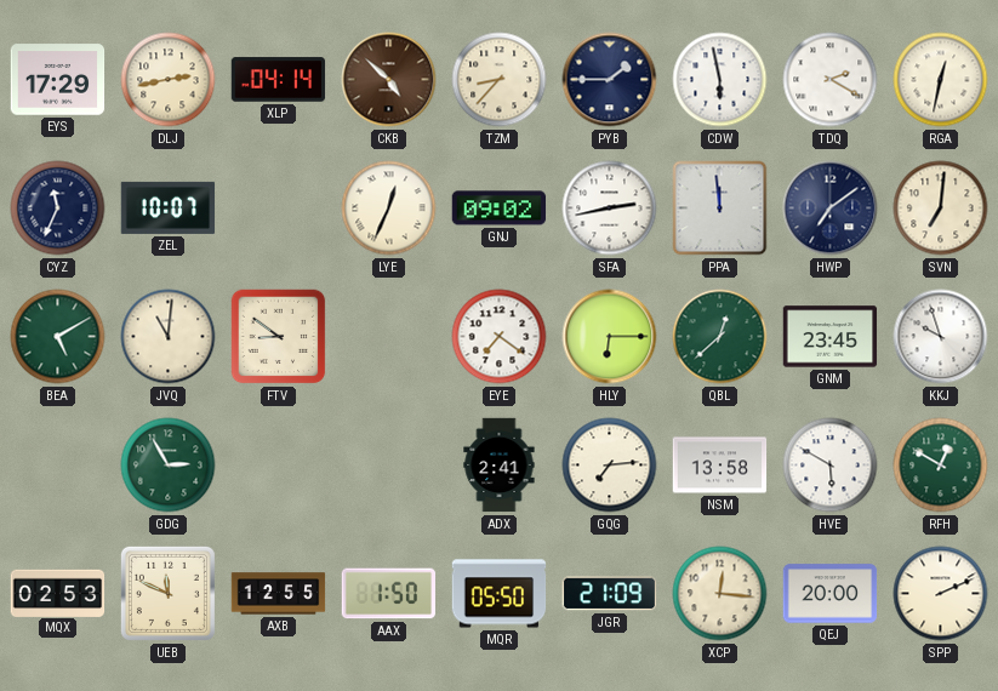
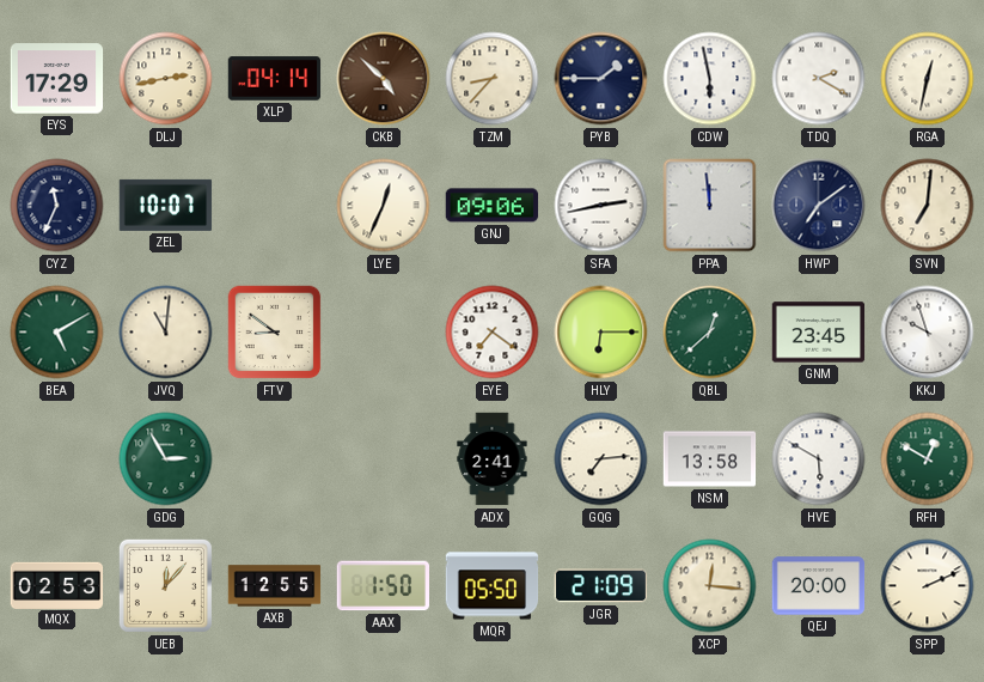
GNJ: 09:02 -> 09:06
UEB: 11:49 -> 12:07
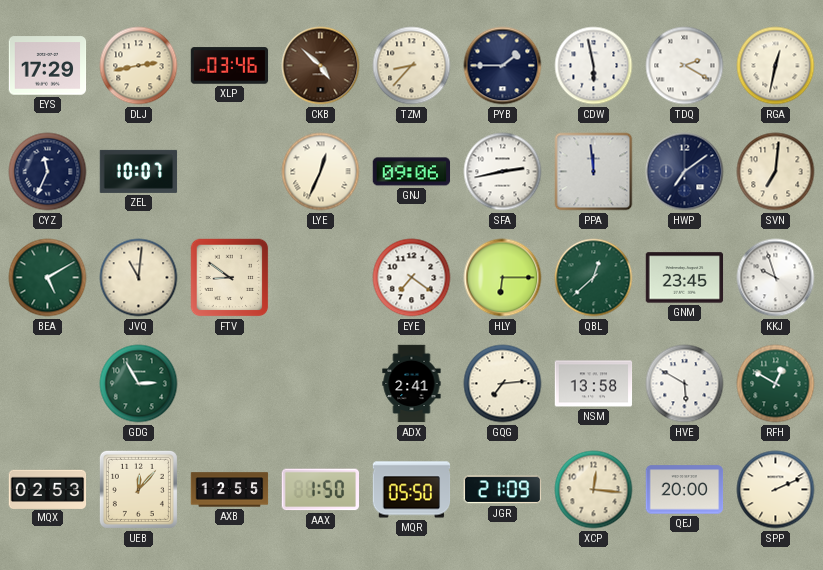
XLP: 04:14 -> 03:46
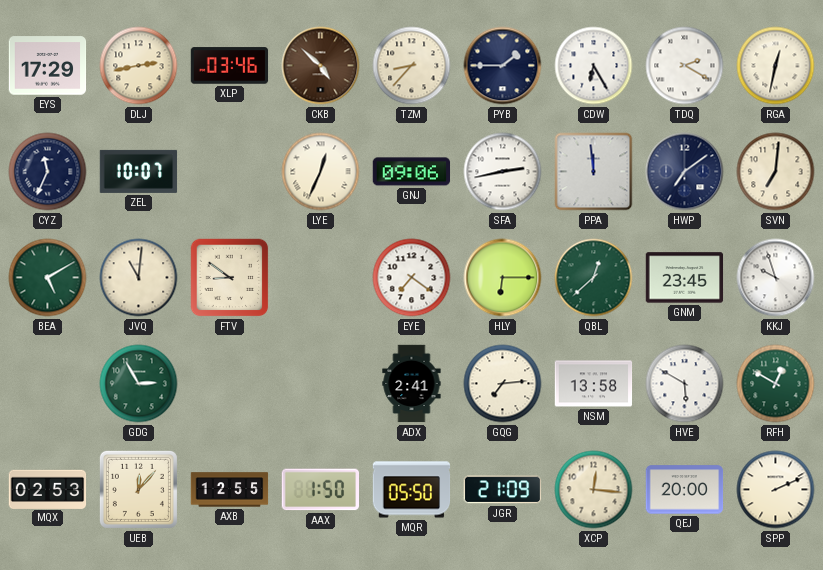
CDW: 5:58 -> 6:25
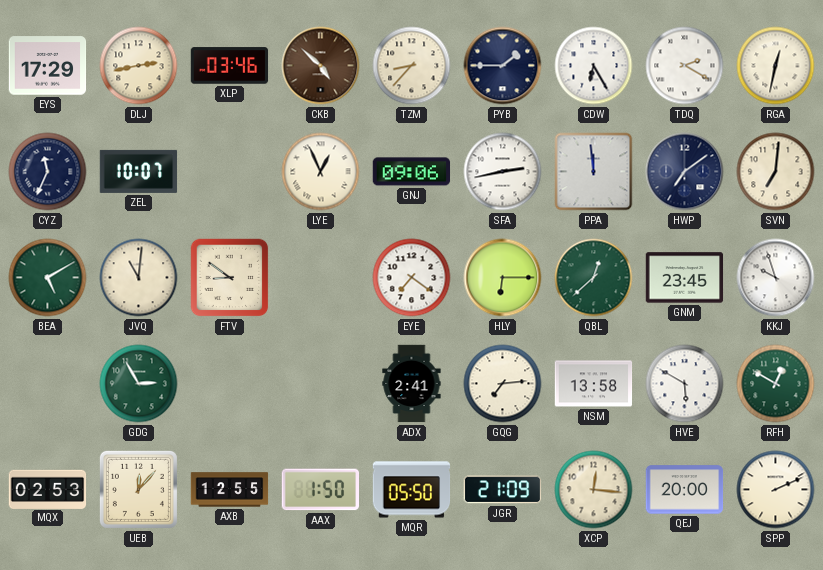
LYE: 12:34 -> 12:56
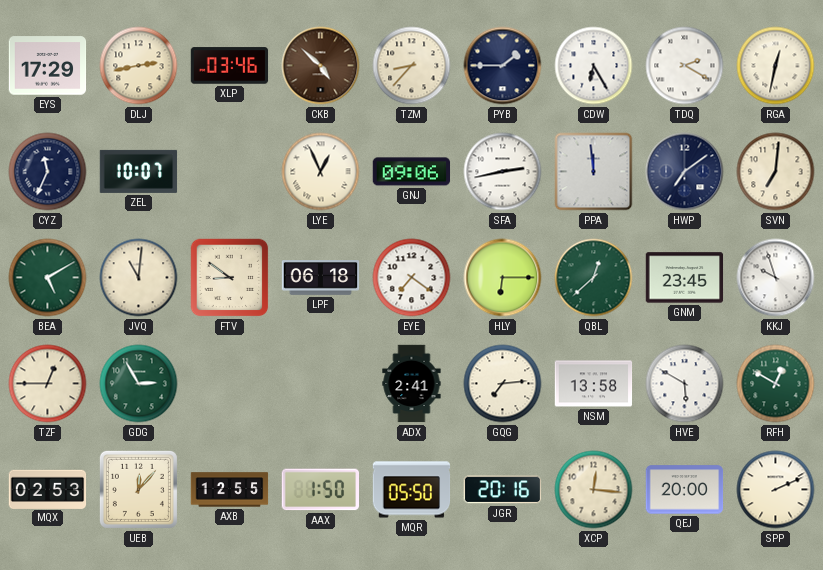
LPF: none -> 06:18
TZF: none -> 12:45
JGR: 21:09 -> 20:16
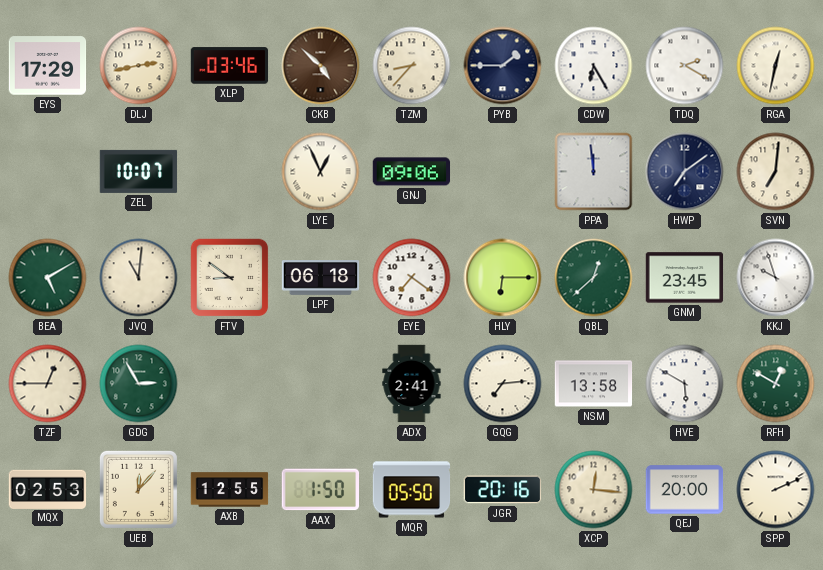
CYZ: 11:34 -> none
SFA: 2:43 -> none
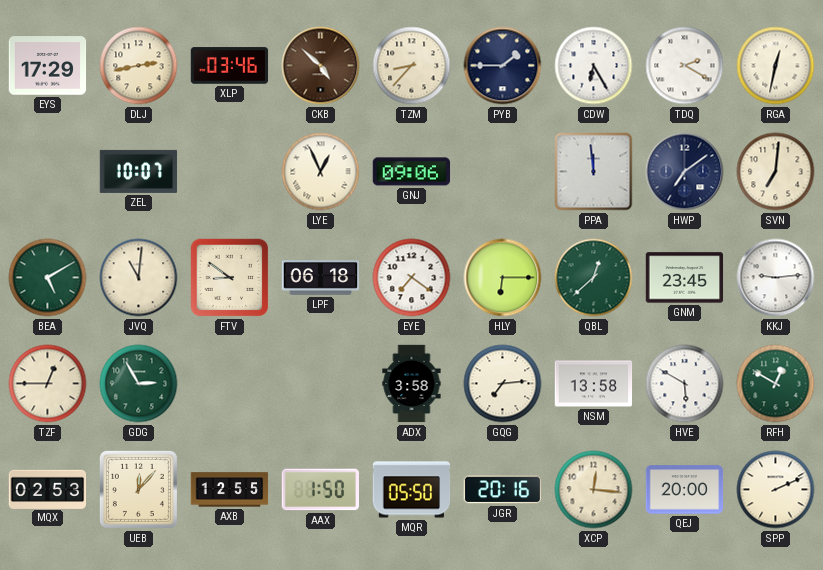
KKJ: 9:57 -> 9:14
ADX: 2:41 -> 3:58
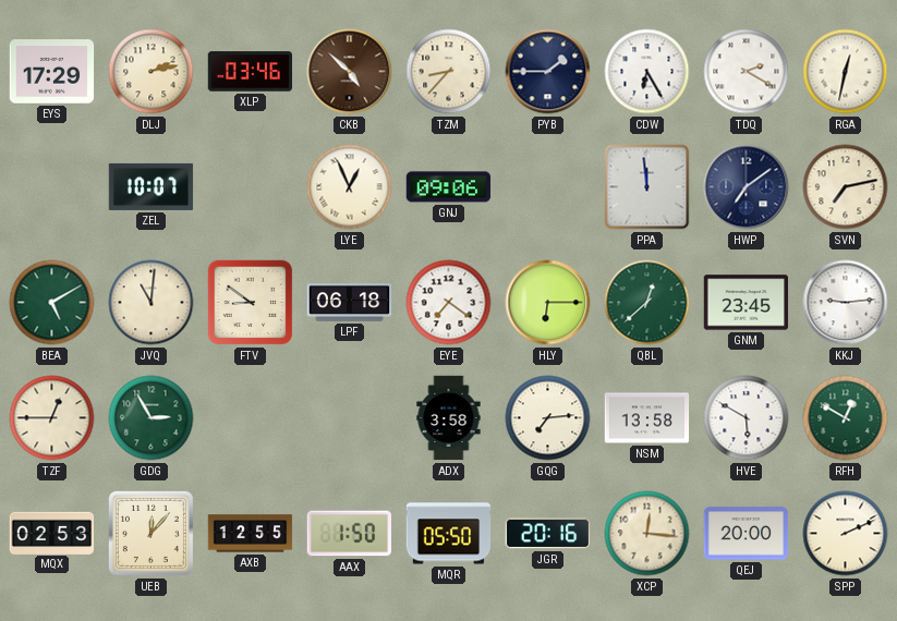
DLJ: 2:43 -> 2:13
SVN: 7:01 -> 7:13
